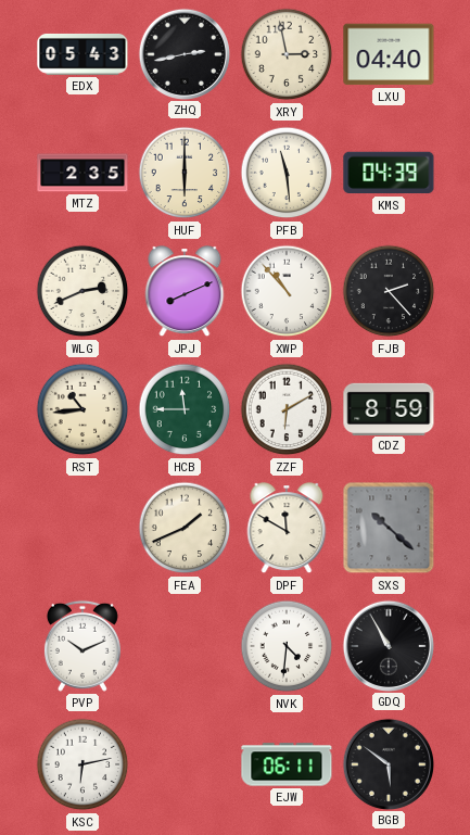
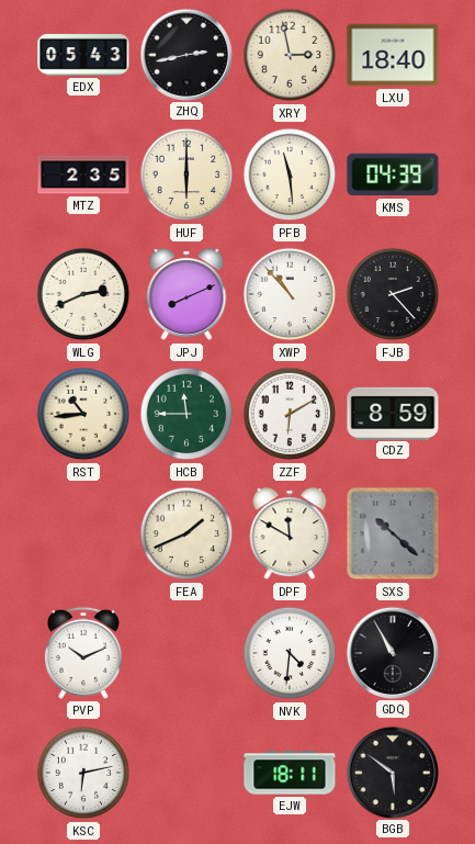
LXU: 04:40 -> 18:40
EJW: 06:11 -> 18:11
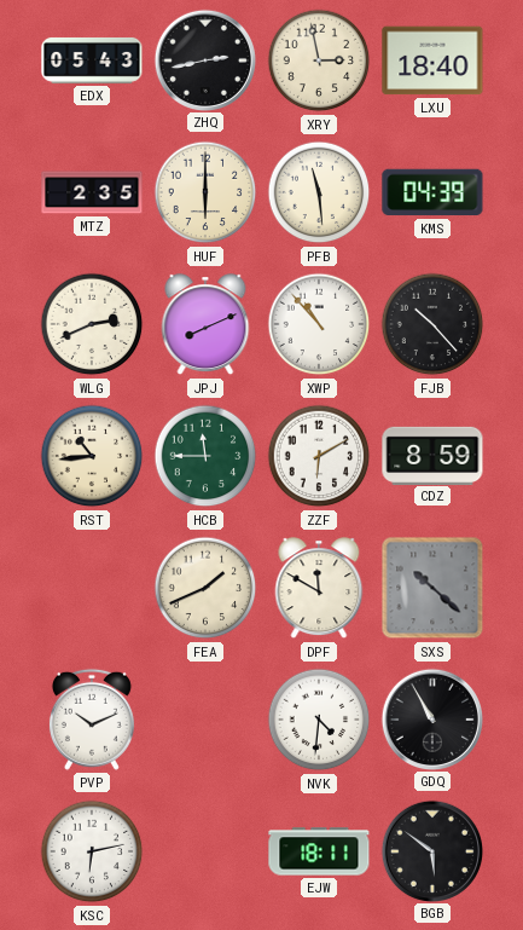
FJB: 2:23 -> 10:23
